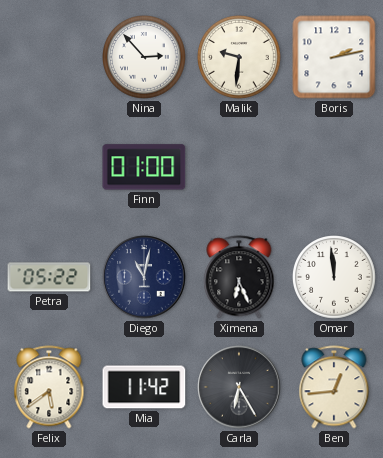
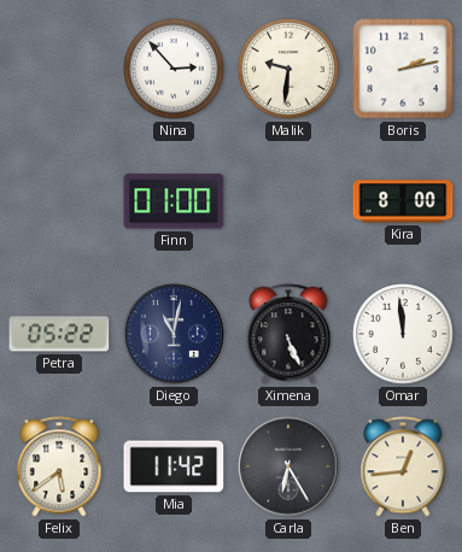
Kira: none -> 8:00
Ximena: 6:26 -> 5:26
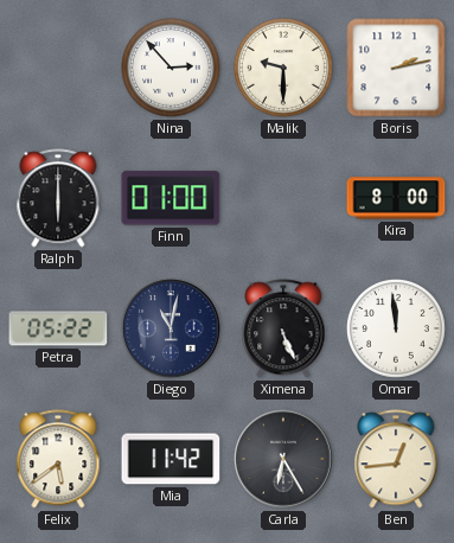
Malik: 9:31 -> 9:30
Ralph: none -> 6:00
